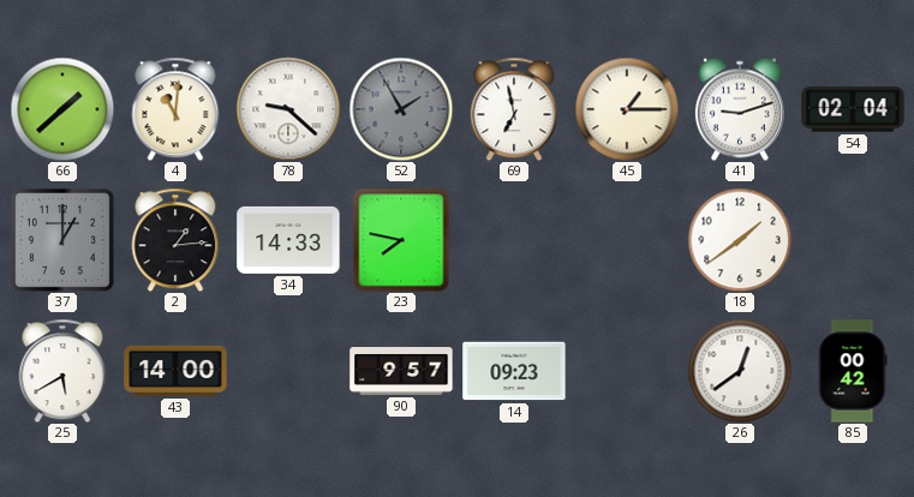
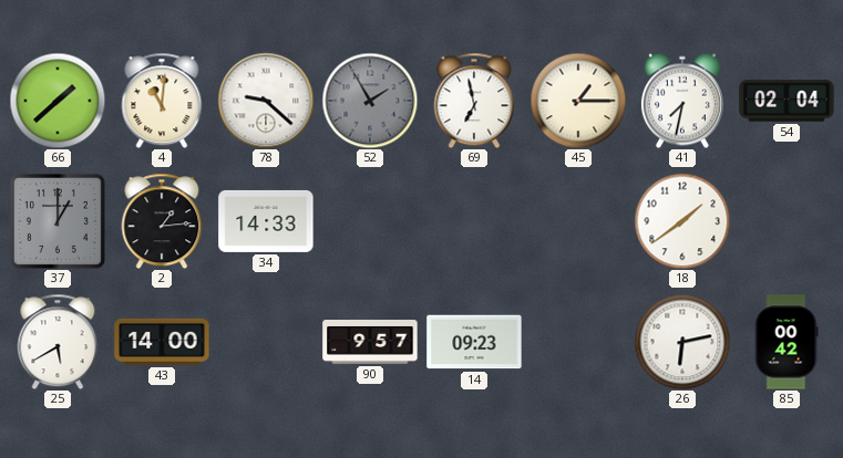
41: 9:12 -> 7:32
23: 7:47 -> none
26: 12:39 -> 6:13
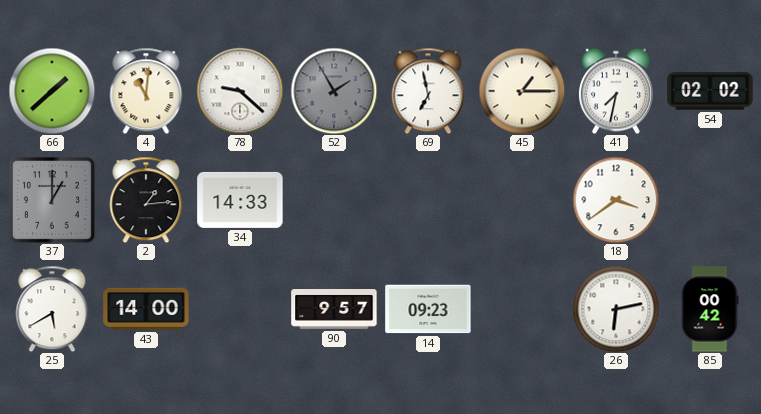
54: 02:04 -> 02:02
18: 1:39 -> 3:39
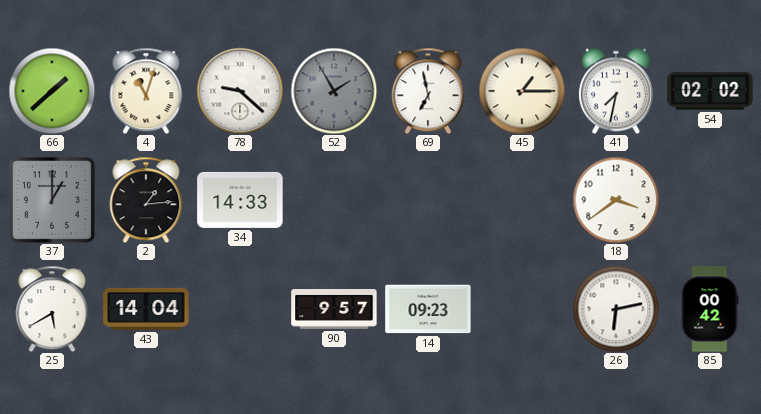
4: 11:01 -> 11:03
43: 14:00 -> 14:04
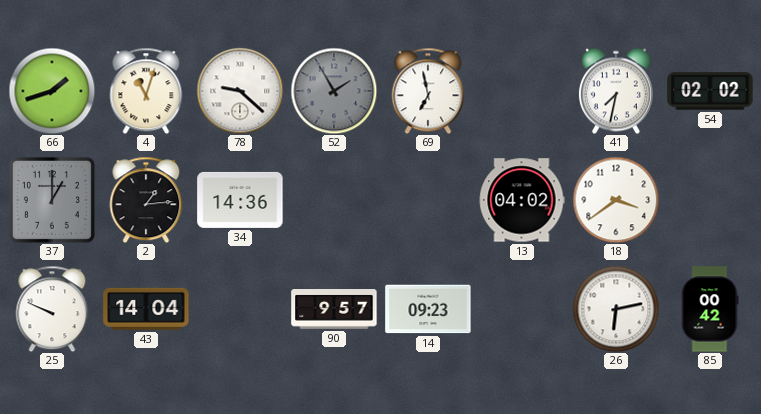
66: 1:38 -> 1:42
45: 1:15 -> none
34: 14:33 -> 14:36
13: none -> 04:02
25: 5:40 -> 9:49
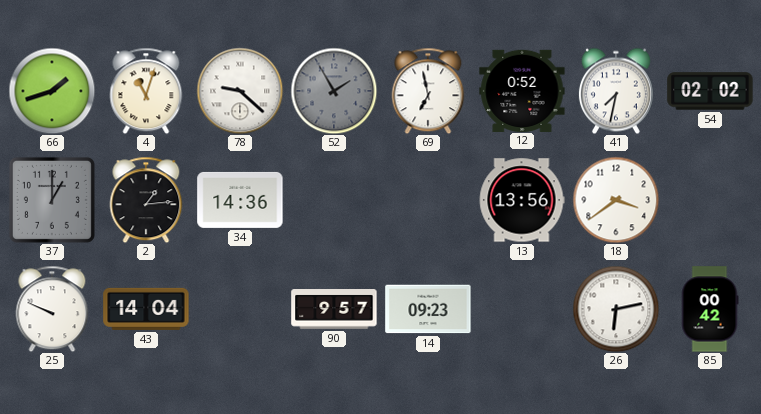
12: none -> 0:52
13: 04:02 -> 13:56
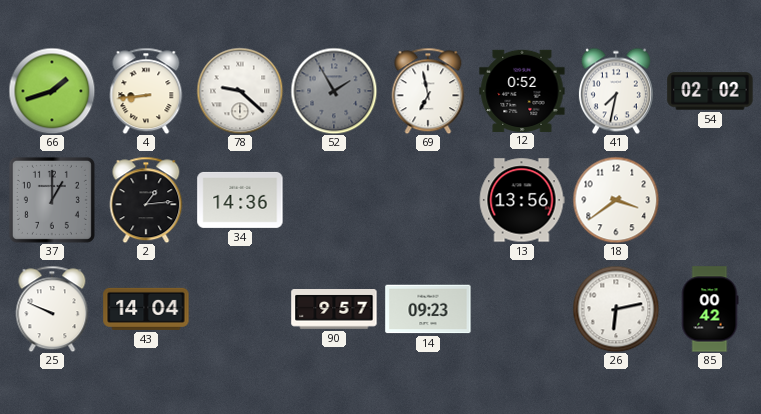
4: 11:03 -> 8:44
